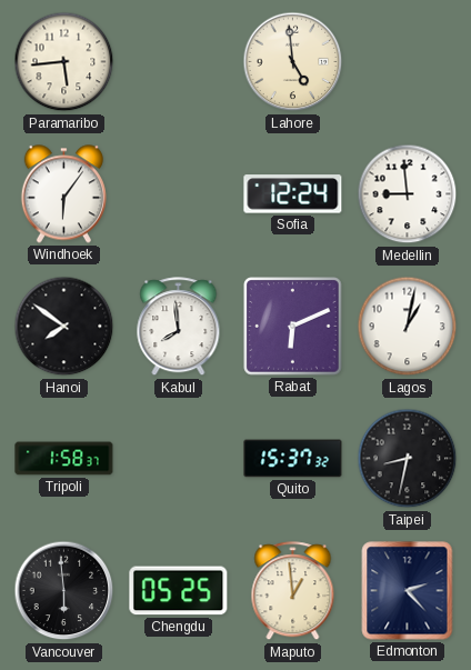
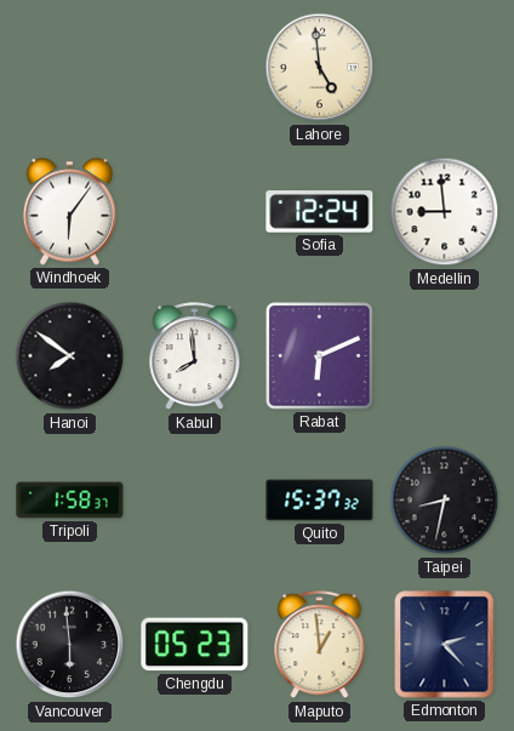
Paramaribo: 5:44 -> none
Lagos: 1:02 -> none
Chengdu: 05:25 -> 05:23
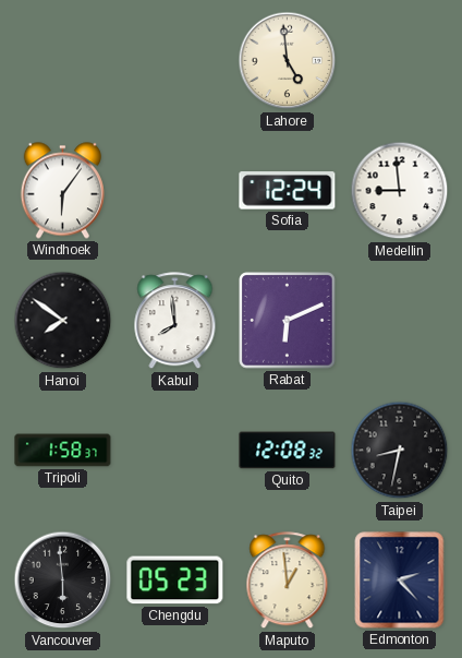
Quito: 15:37 -> 12:08
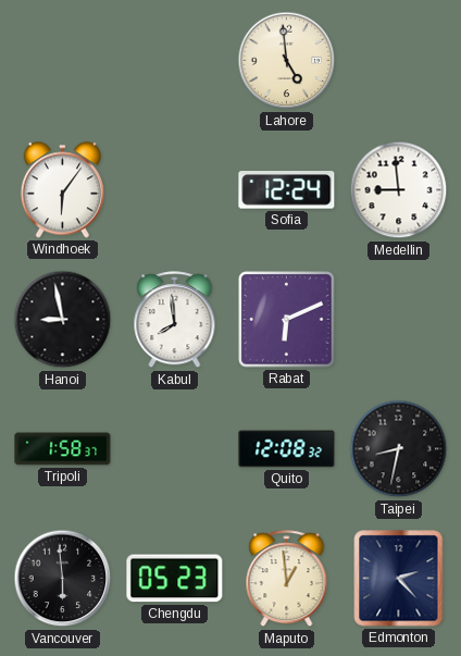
Hanoi: 7:51 -> 8:58
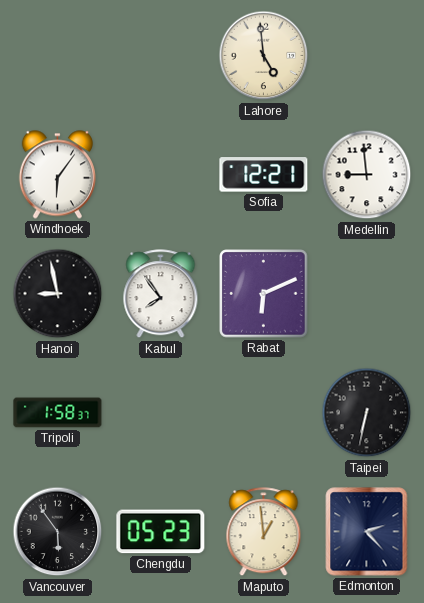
Sofia: 12:24 -> 12:21
Kabul: 7:59 -> 7:54
Quito: 12:08 -> none
Taipei: 8:32 -> 6:32
Vancouver: 5:59 -> 5:54
